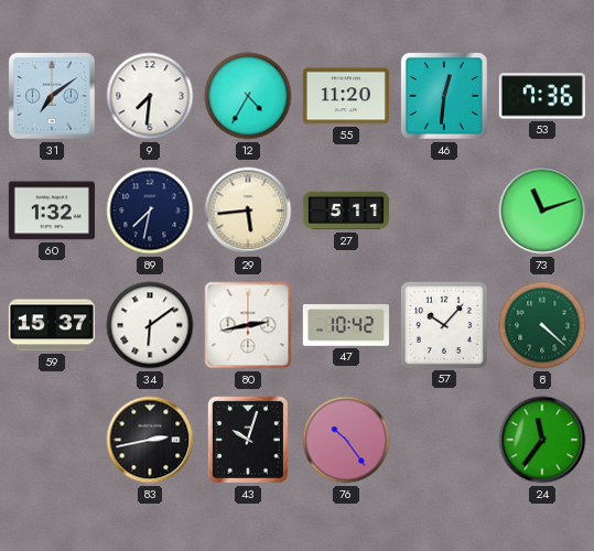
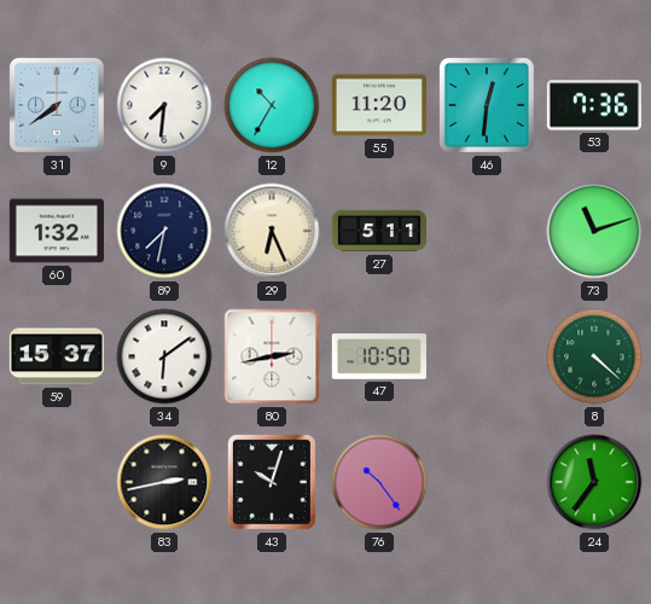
31: 7:09 -> 7:39
12: 4:35 -> 10:35
29: 5:44 -> 6:26
47: 10:42 -> 10:50
57: 10:07 -> none
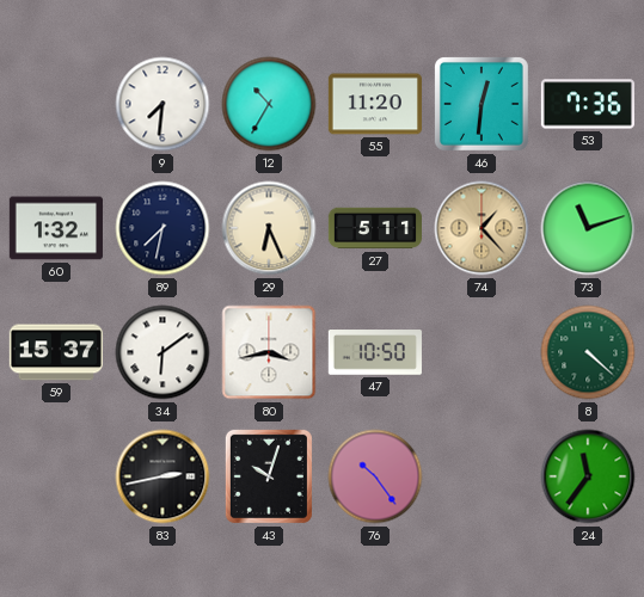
31: 7:39 -> none
74: none -> 1:23
80: 2:43 -> 3:43
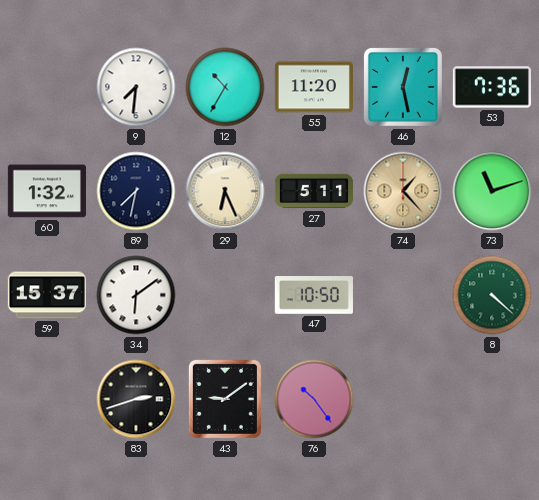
46: 12:31 -> 12:28
80: 3:43 -> none
83: 2:43 -> 2:42
43: 10:03 -> 9:09
24: 11:36 -> none
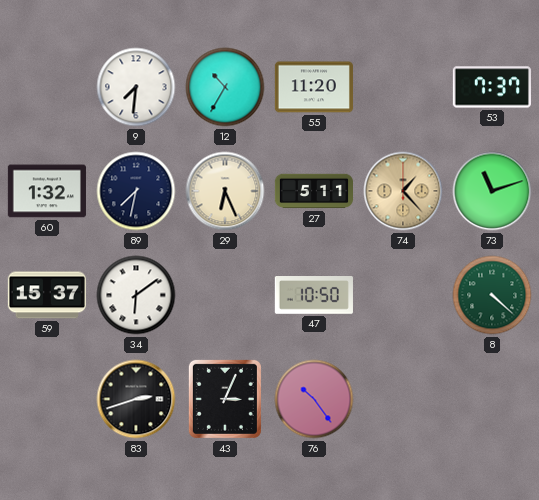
46: 12:28 -> none
53: 7:36 -> 7:37
43: 9:09 -> 3:04
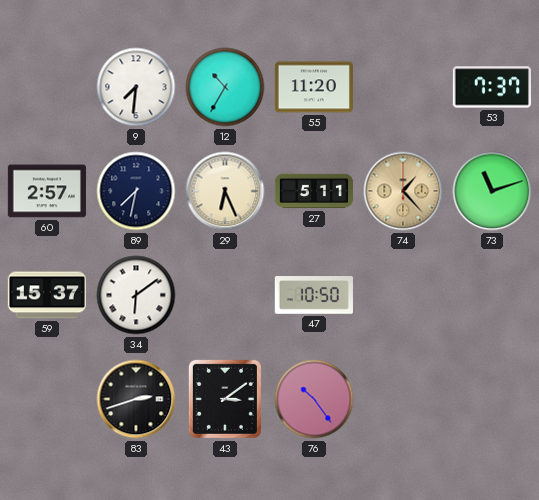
60: 1:32 -> 2:57
8: 4:22 -> none
43: 3:04 -> 3:09
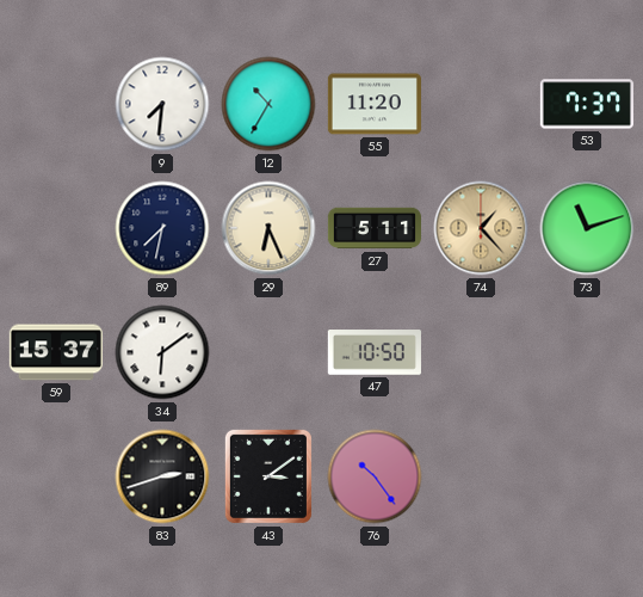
60: 2:57 -> none
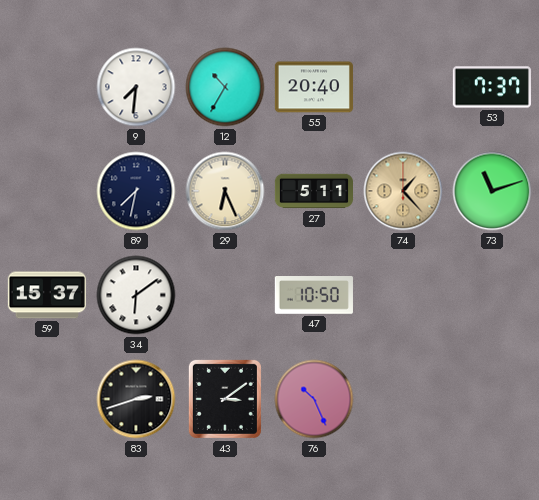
55: 11:20 -> 20:40
76: 10:24 -> 10:26
